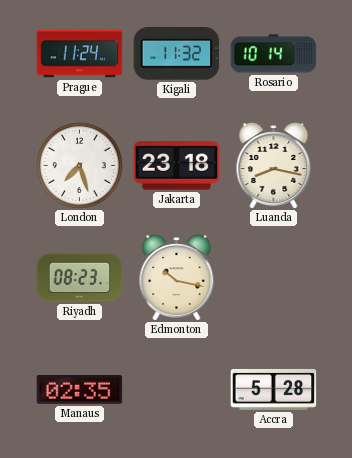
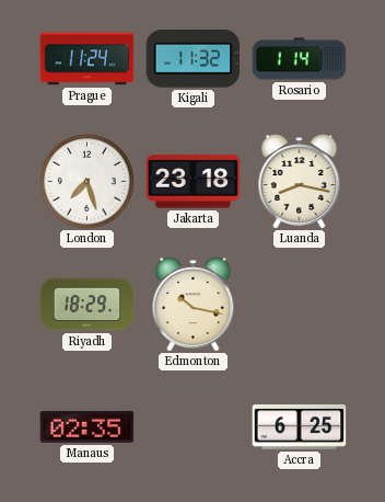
Rosario: 10:14 -> 1:14
Riyadh: 08:23 -> 18:29
Accra: 5:28 -> 6:25
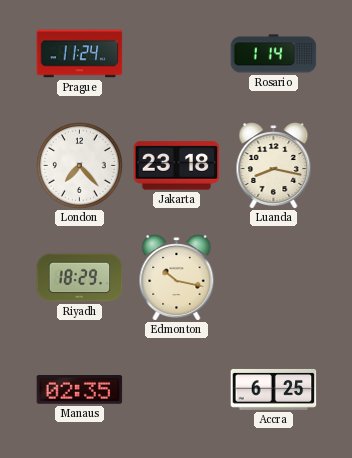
Kigali: 11:32 -> none
London: 7:27 -> 7:23
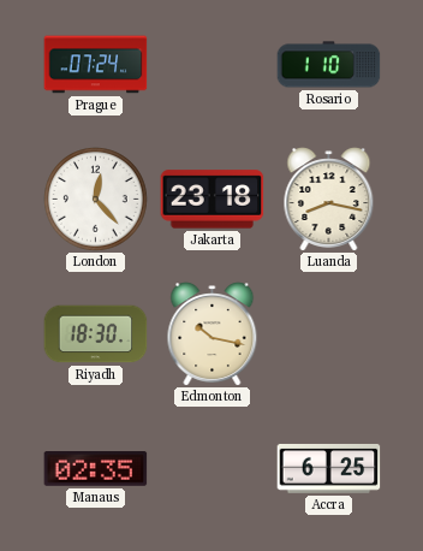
Prague: 11:24 -> 07:24
Rosario: 1:14 -> 1:10
London: 7:23 -> 12:23
Riyadh: 18:29 -> 18:30
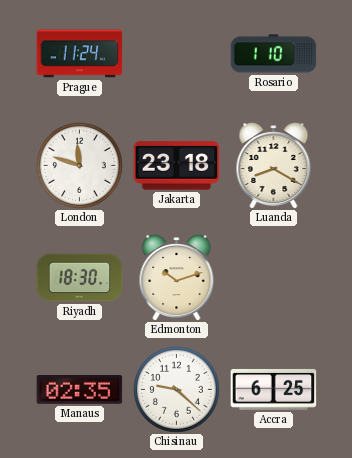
Prague: 07:24 -> 11:24
London: 12:23 -> 11:48
Luanda: 8:17 -> 8:20
Edmonton: 10:17 -> 10:12
Chisinau: none -> 9:22
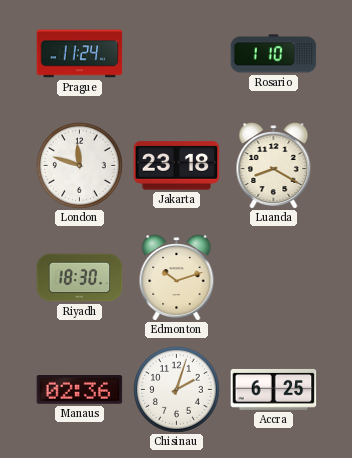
Manaus: 02:35 -> 02:36
Chisinau: 9:22 -> 2:03
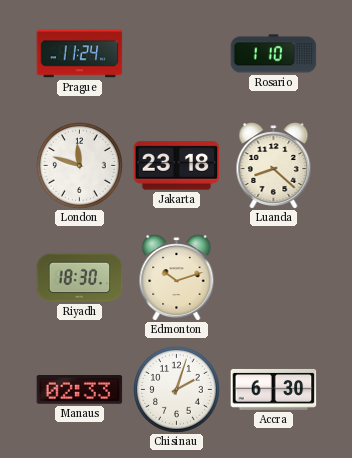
Luanda: 8:20 -> 8:22
Manaus: 02:36 -> 02:33
Accra: 6:25 -> 6:30
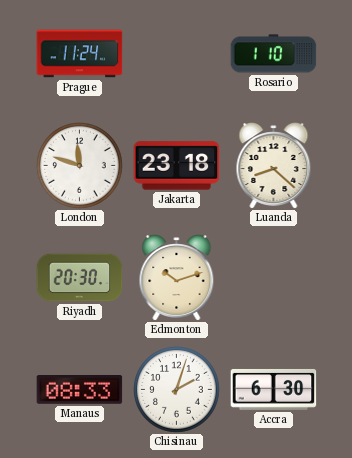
Riyadh: 18:30 -> 20:30
Manaus: 02:33 -> 08:33
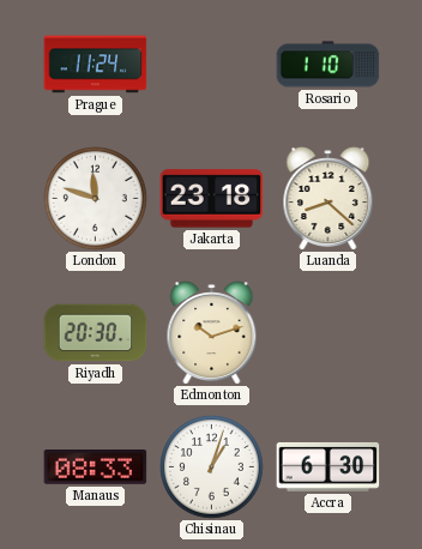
Chisinau: 2:03 -> 1:03
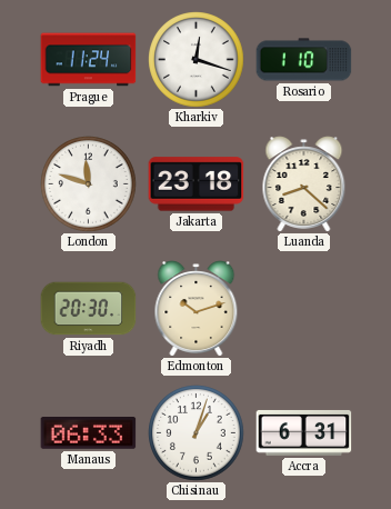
Kharkiv: none -> 12:18
Manaus: 08:33 -> 06:33
Accra: 6:30 -> 6:31
